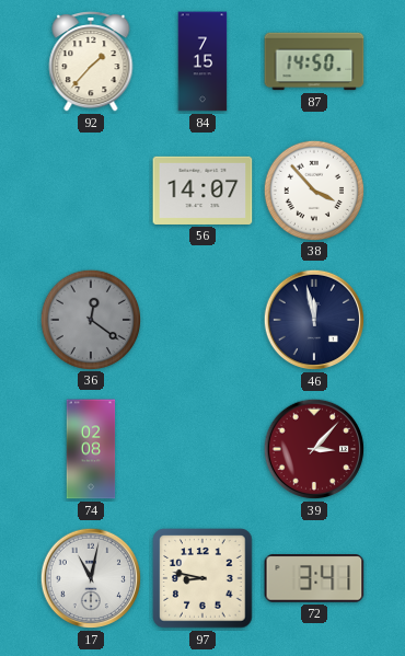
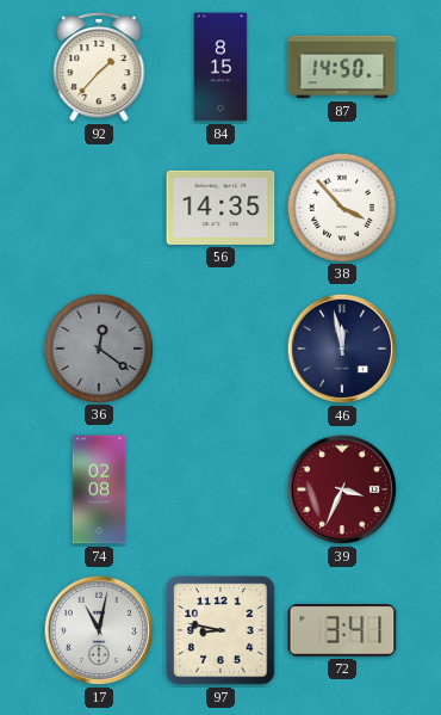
84: 7:15 -> 8:15
56: 14:07 -> 14:35
39: 3:07 -> 3:34
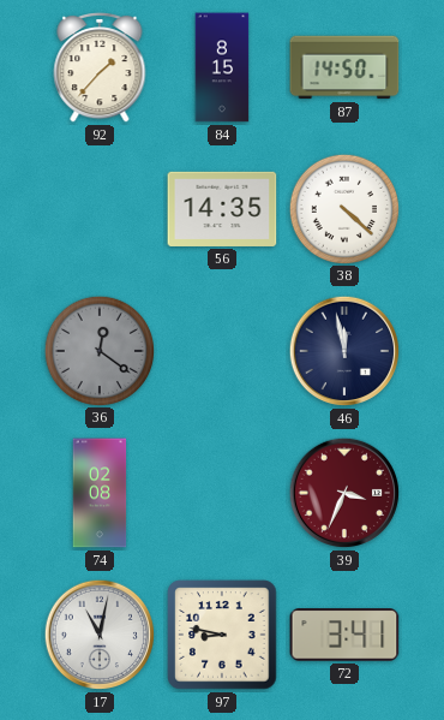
38: 3:53 -> 4:22
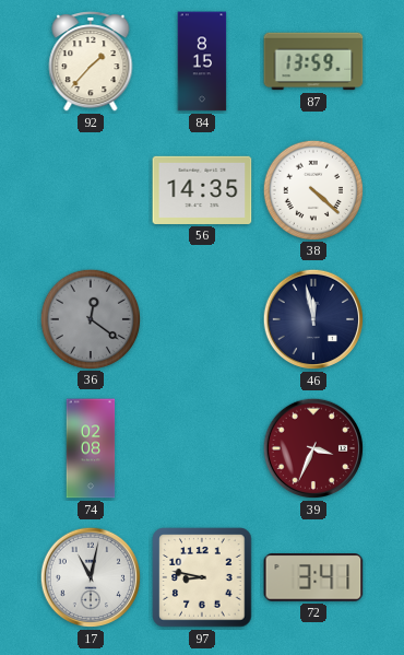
87: 14:50 -> 13:59
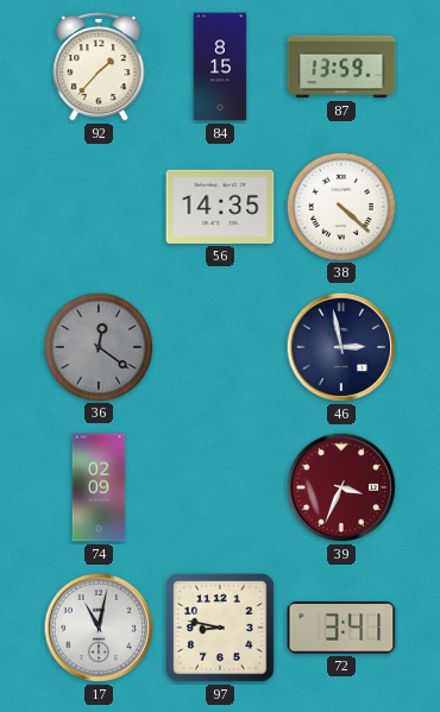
46: 11:58 -> 2:58
74: 02:08 -> 02:09
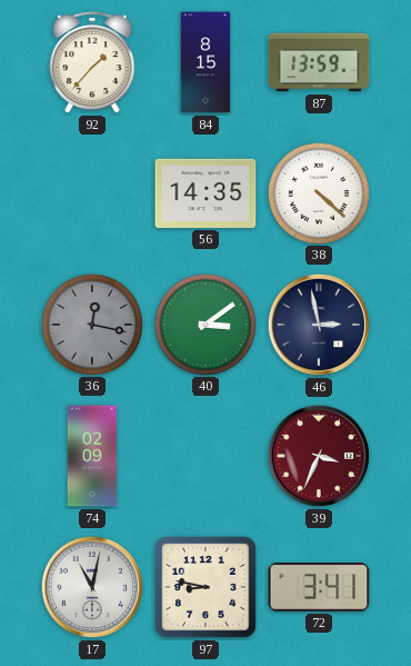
36: 12:21 -> 12:17
40: none -> 3:09
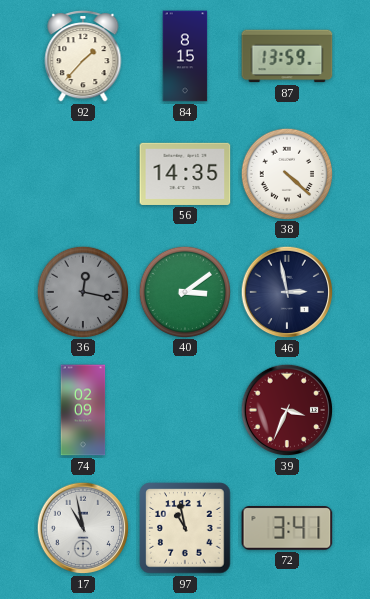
17: 11:02 -> 10:58
97: 8:47 -> 10:58
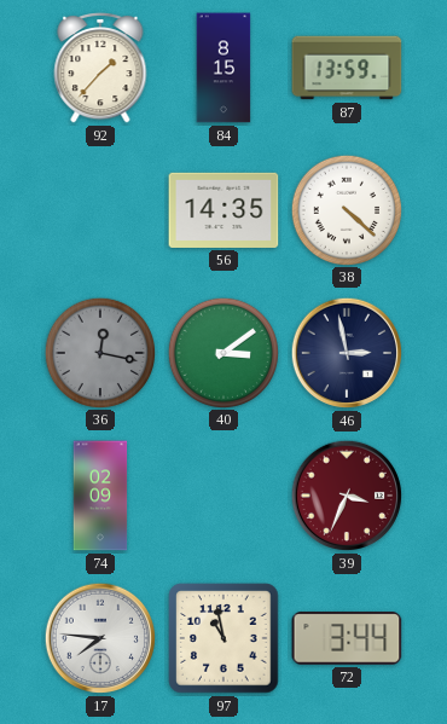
17: 10:58 -> 7:46
72: 3:41 -> 3:44
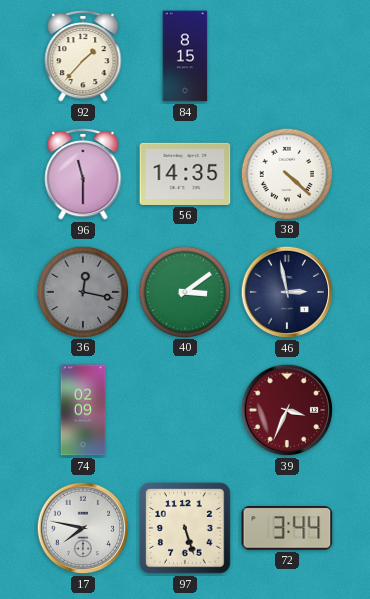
87: 13:59 -> none
96: none -> 11:30
17: 7:46 -> 7:47
97: 10:58 -> 5:27
